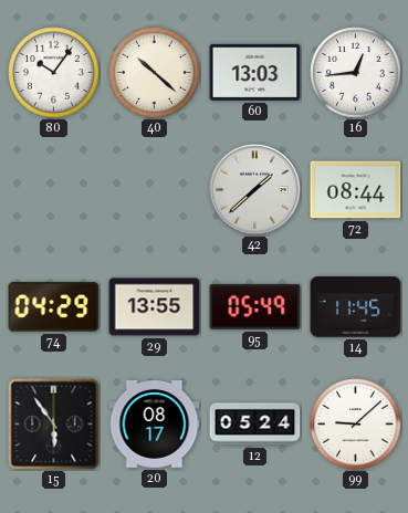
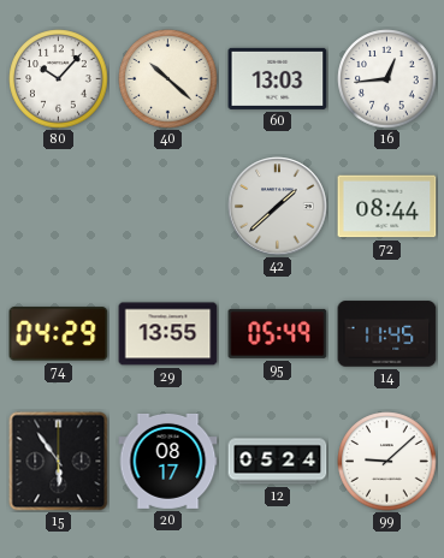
80: 10:06 -> 10:07
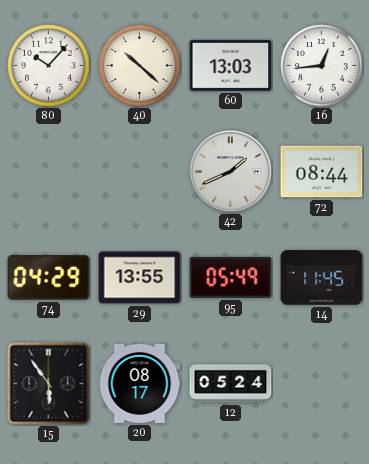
42: 1:38 -> 1:41
99: 9:08 -> none
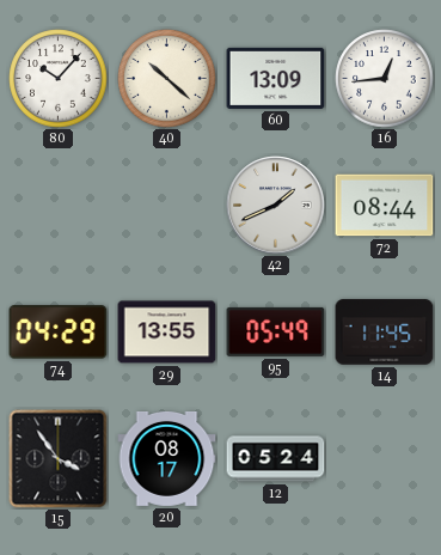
60: 13:03 -> 13:09
15: 5:54 -> 3:54
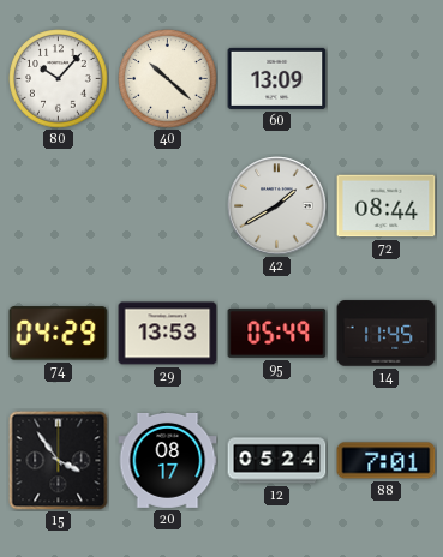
16: 12:44 -> none
42: 1:41 -> 1:40
29: 13:55 -> 13:53
88: none -> 7:01
